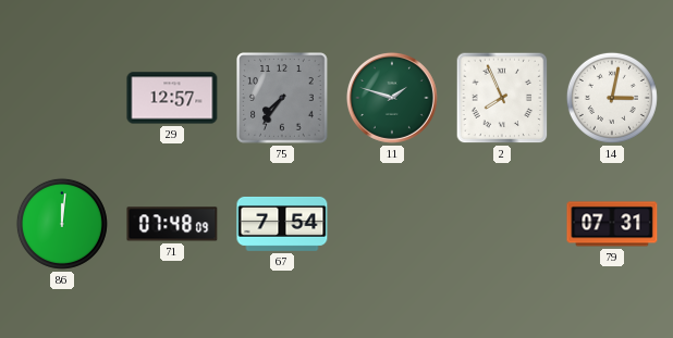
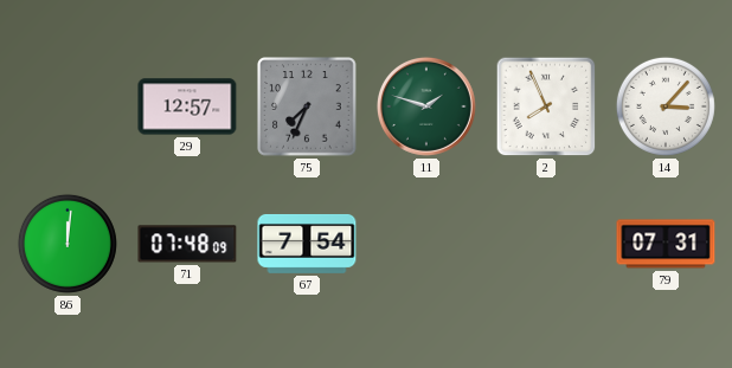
75: 7:36 -> 7:34
14: 3:02 -> 3:07
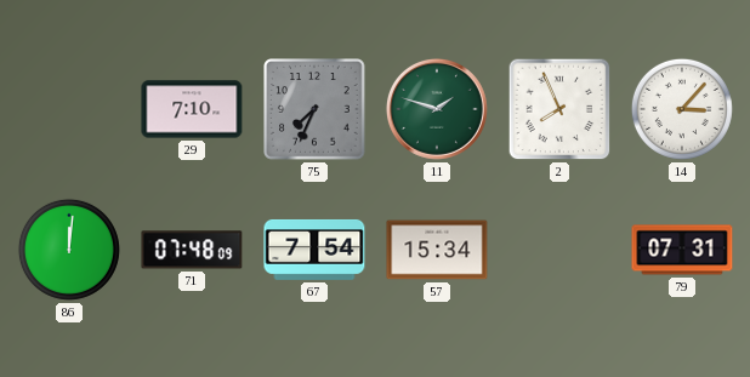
29: 12:57 -> 7:10
57: none -> 15:34
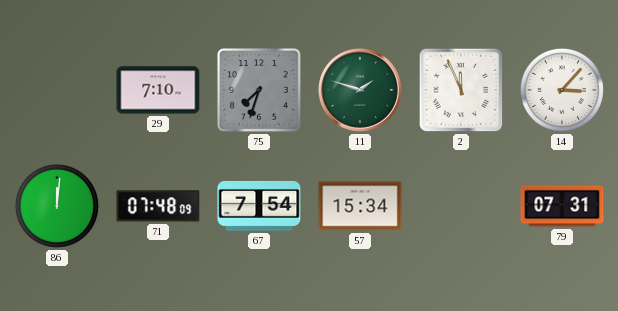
75: 7:34 -> 7:33
2: 7:56 -> 11:56
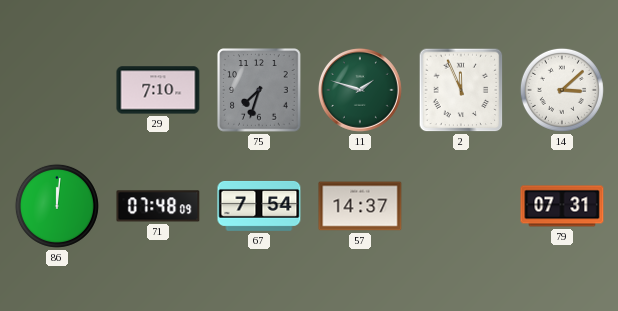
14: 3:07 -> 3:08
57: 15:34 -> 14:37
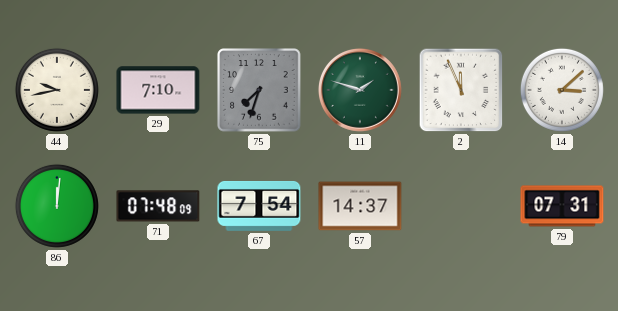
44: none -> 9:43
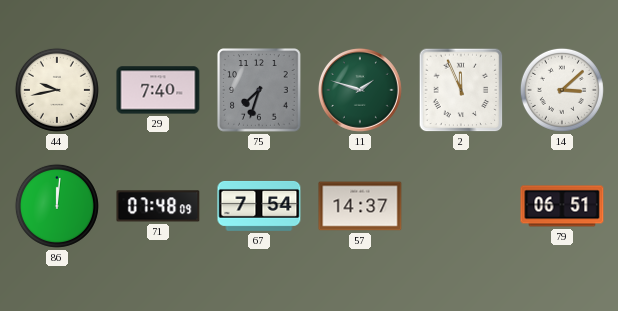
29: 7:10 -> 7:40
79: 07:31 -> 06:51
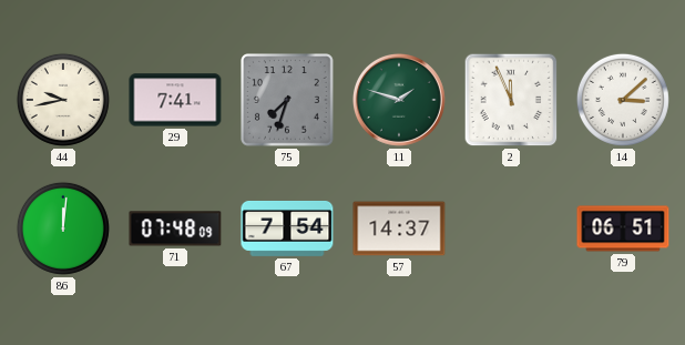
29: 7:40 -> 7:41
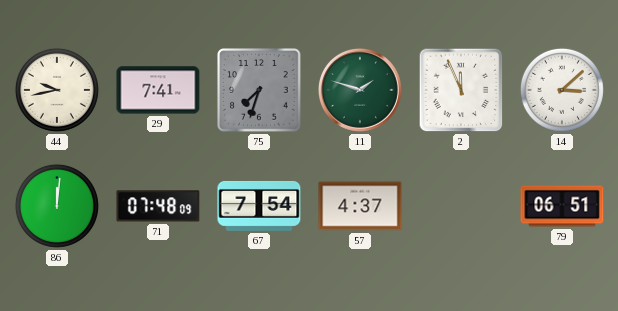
57: 14:37 -> 4:37
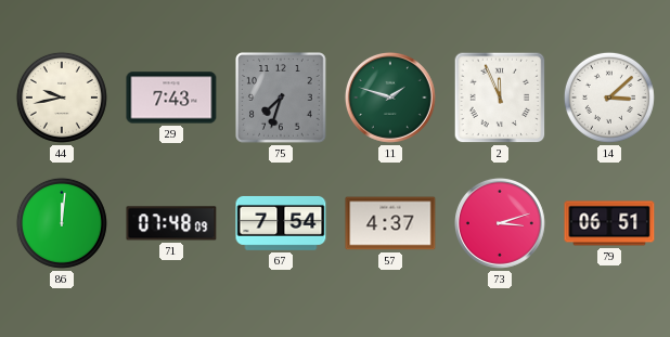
29: 7:41 -> 7:43
73: none -> 3:12
